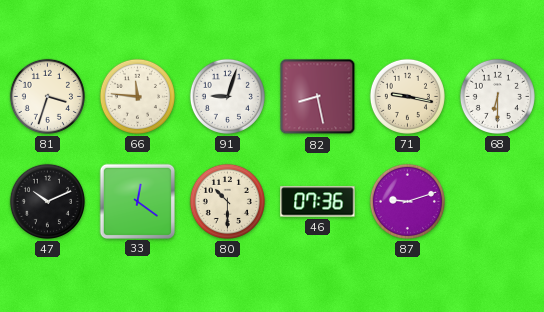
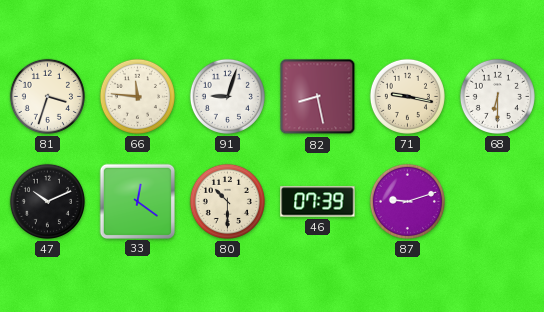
46: 07:36 -> 07:39
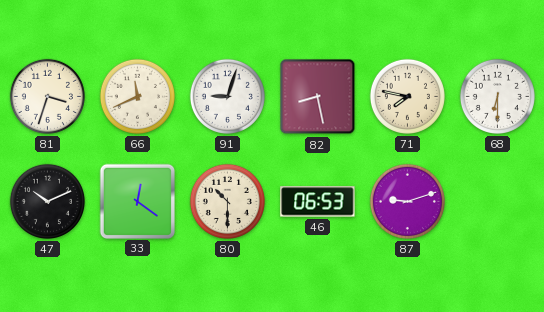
66: 11:46 -> 11:41
71: 9:17 -> 7:47
46: 07:39 -> 06:53
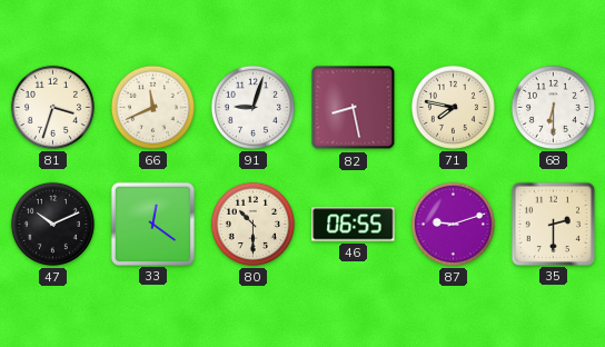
46: 06:53 -> 06:55
35: none -> 2:30
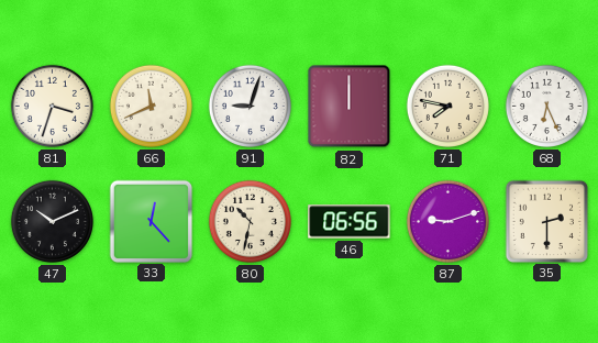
82: 8:28 -> 12:00
68: 6:30 -> 6:26
33: 12:21 -> 12:23
80: 10:30 -> 10:32
46: 06:55 -> 06:56
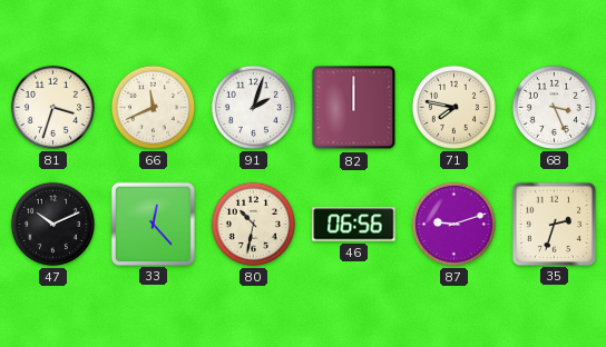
91: 9:03 -> 2:03
68: 6:26 -> 3:26
35: 2:30 -> 2:33
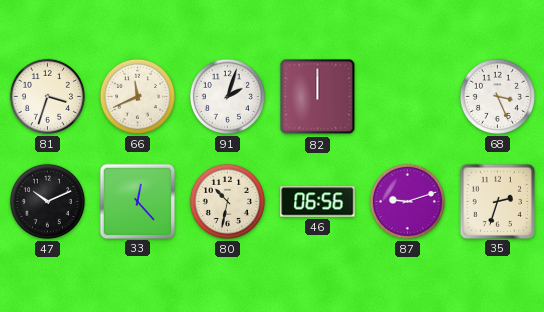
71: 7:47 -> none
